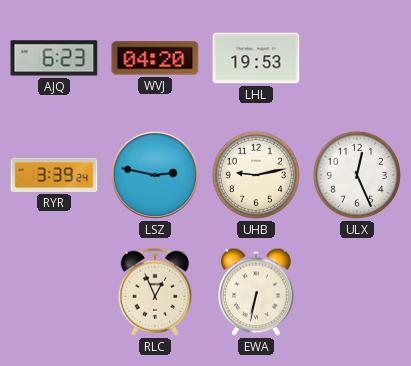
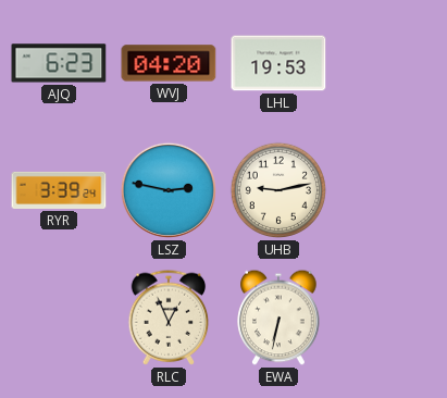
ULX: 12:26 -> none
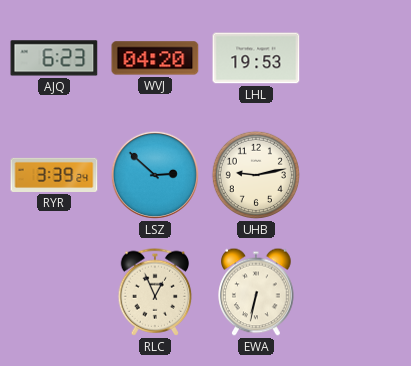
LSZ: 2:47 -> 2:52
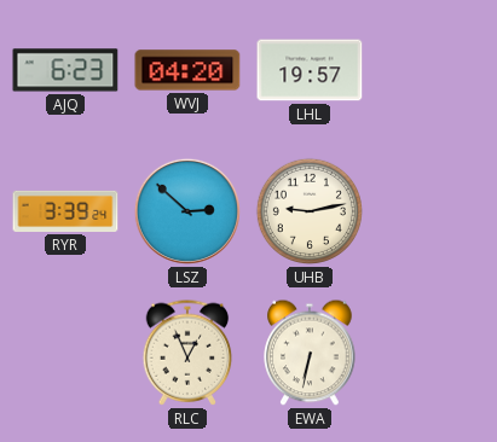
LHL: 19:53 -> 19:57
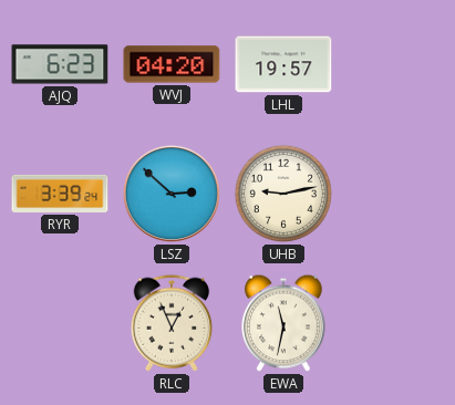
EWA: 6:32 -> 11:32
